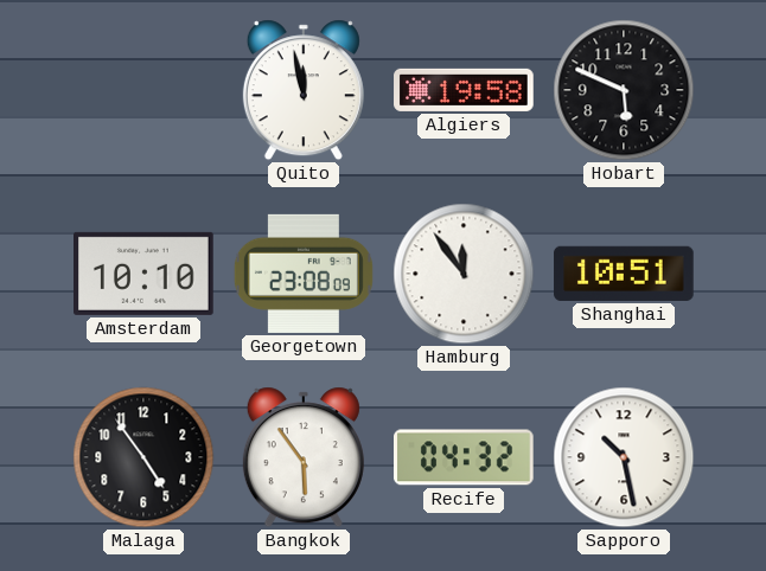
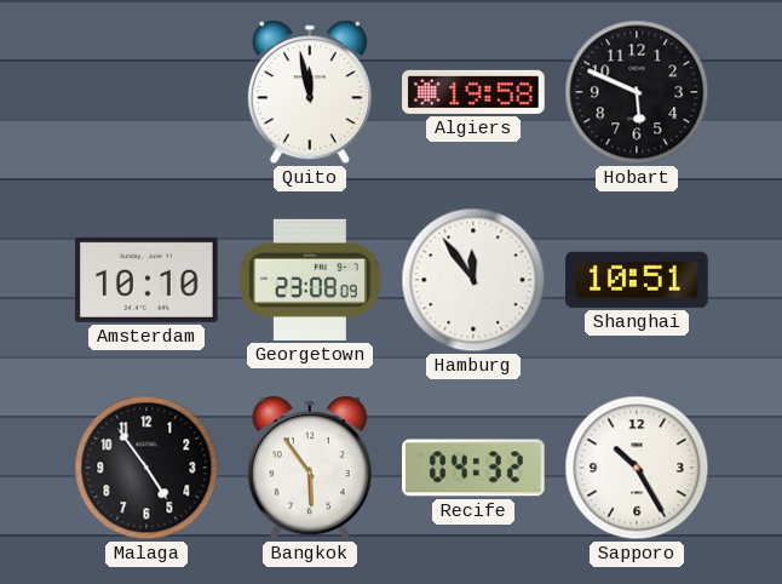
Sapporo: 10:28 -> 10:25
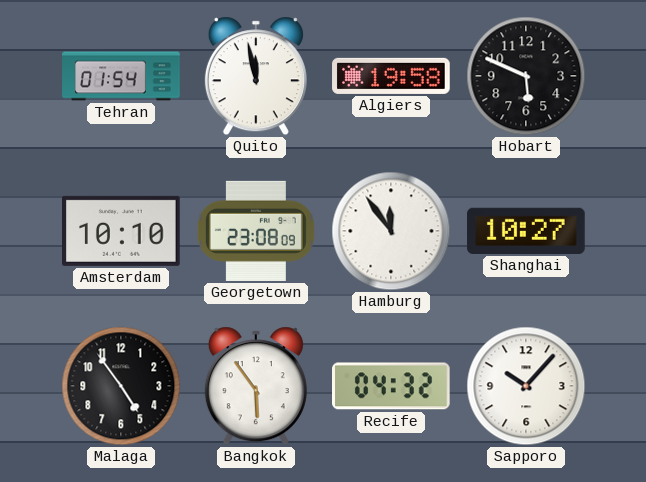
Tehran: none -> 01:54
Shanghai: 10:51 -> 10:27
Sapporo: 10:25 -> 10:07
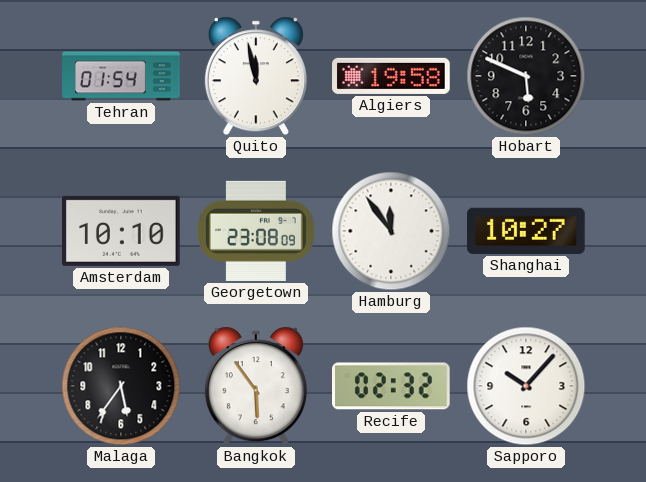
Malaga: 4:54 -> 5:36
Recife: 04:32 -> 02:32
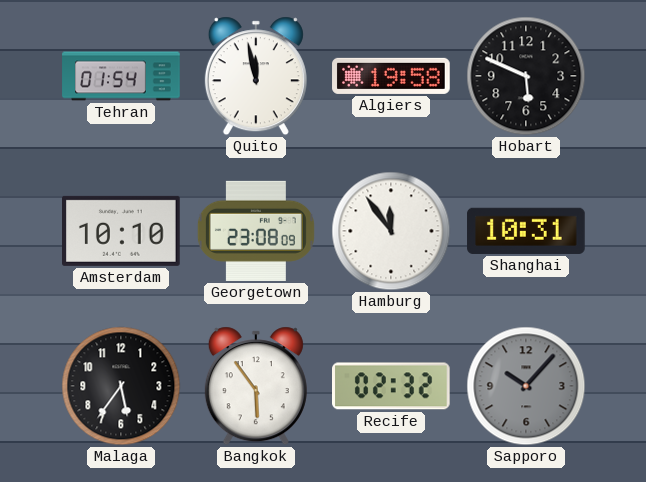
Shanghai: 10:27 -> 10:31
Sapporo dial: white -> grey
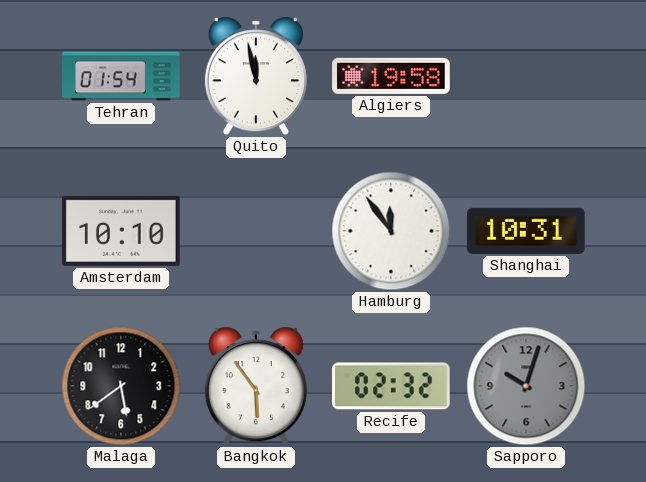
Hobart: 5:49 -> none
Georgetown: 23:08 -> none
Malaga: 5:36 -> 5:39
Sapporo: 10:07 -> 10:03
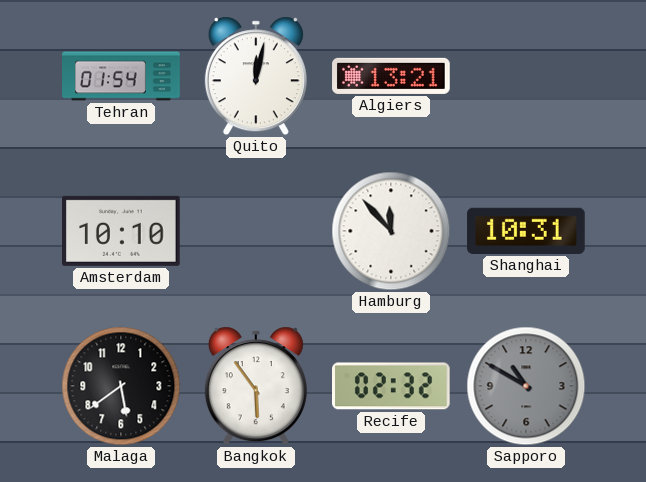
Quito: 11:58 -> 12:02
Algiers: 19:58 -> 13:21
Hamburg: 11:54 -> 11:53
Sapporo: 10:03 -> 10:50
